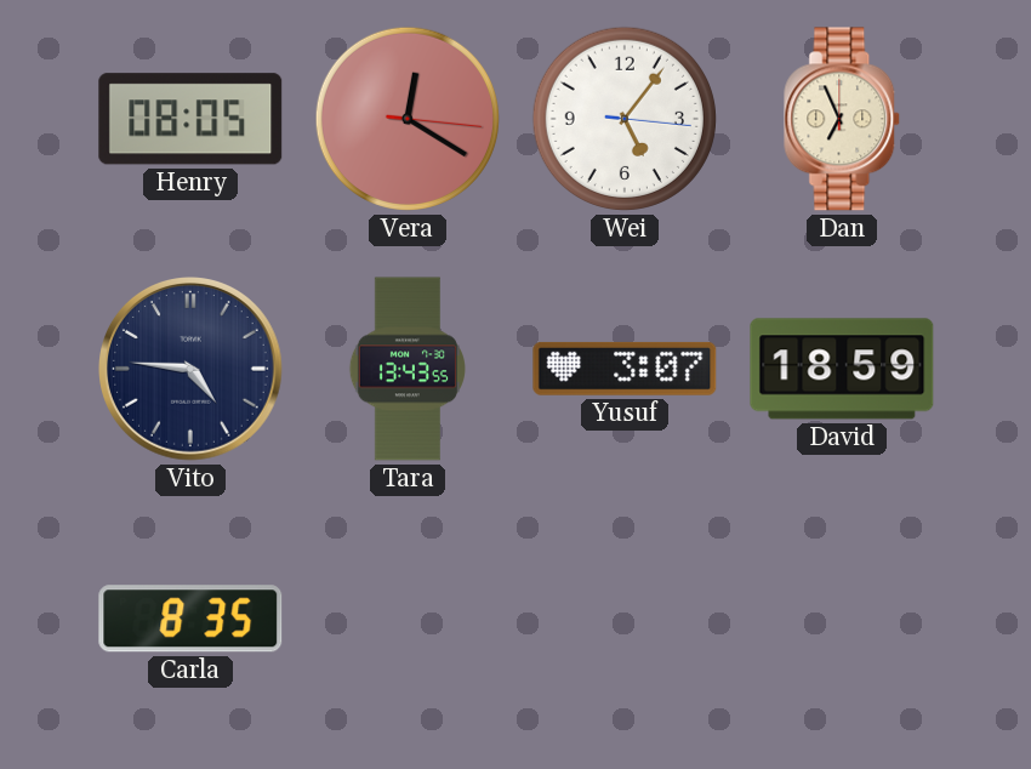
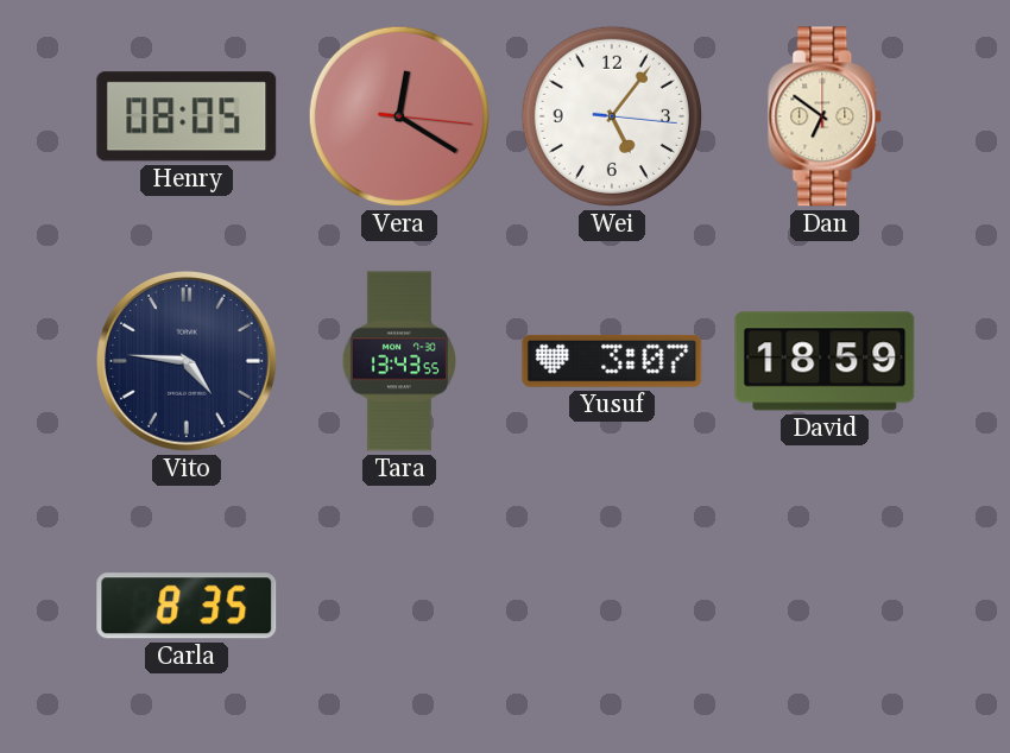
Dan: 6:56 -> 6:51
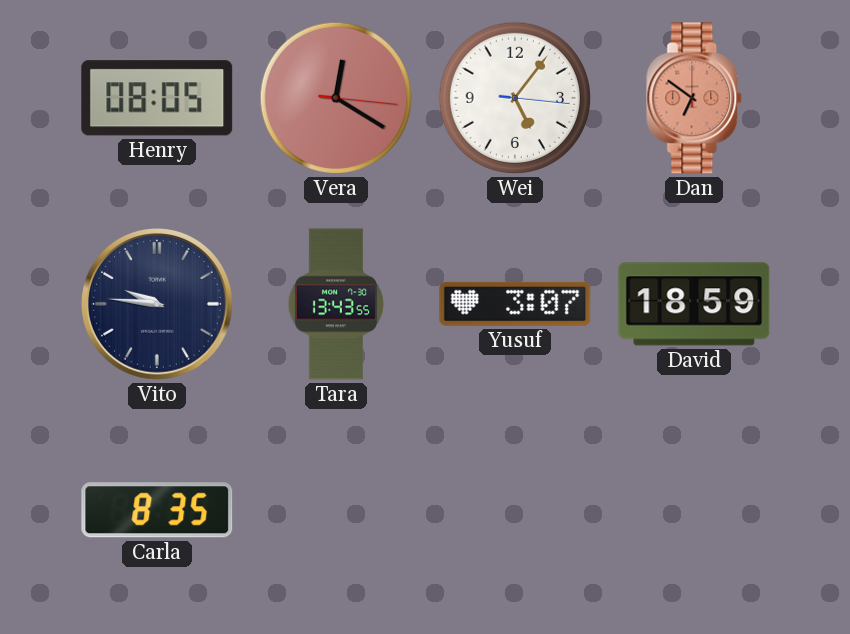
Dan dial: cream -> salmon
Vito: 4:46 -> 9:46
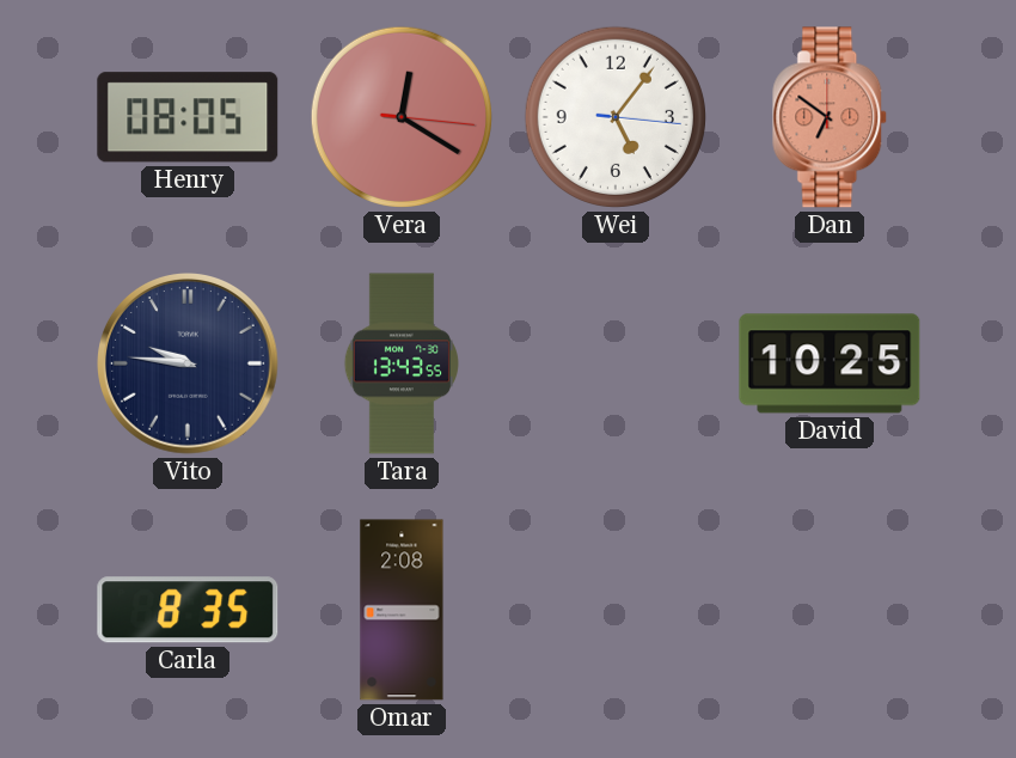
Yusuf: 3:07 -> none
David: 18:59 -> 10:25
Omar: none -> 2:08
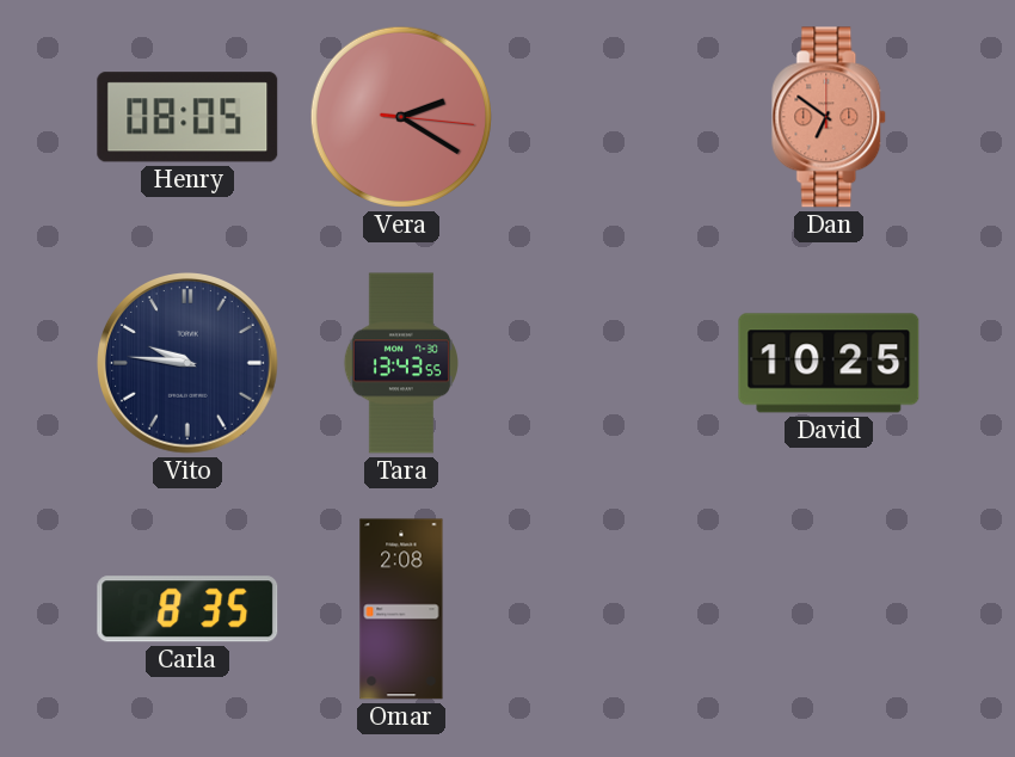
Vera: 12:20 -> 2:20
Wei: 5:06 -> none
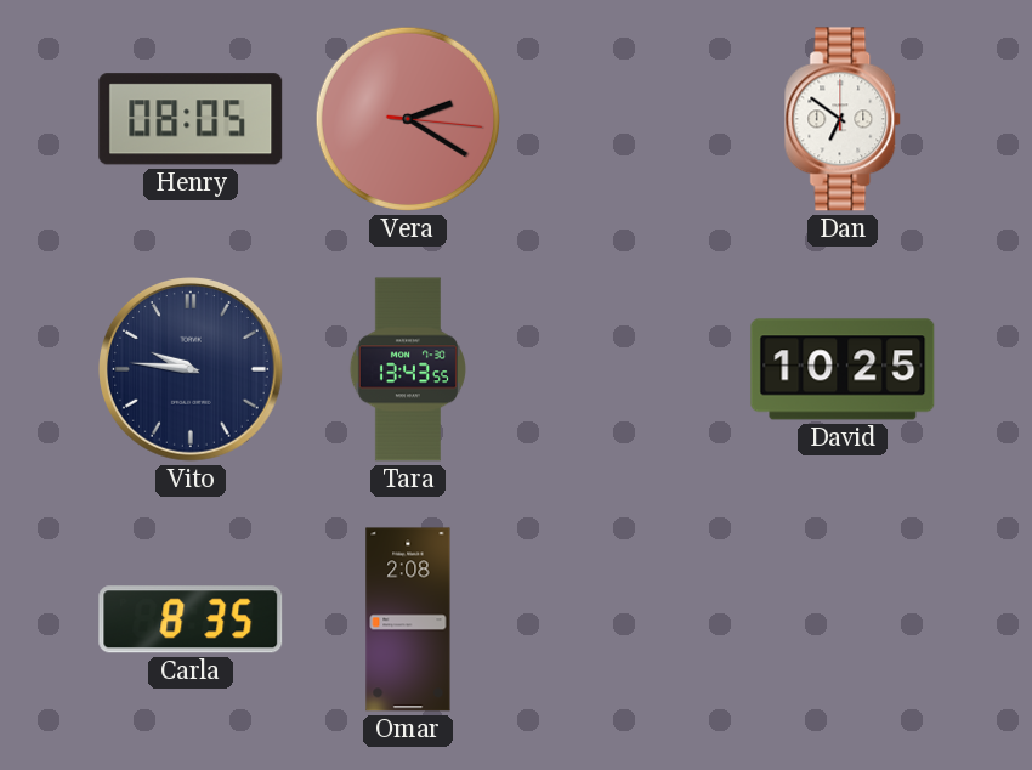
Dan dial: salmon -> white
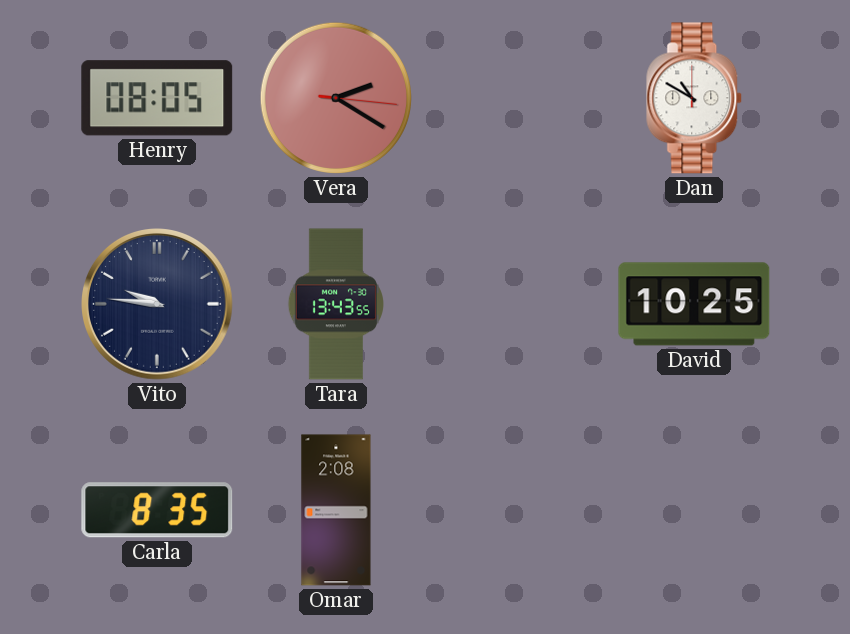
Dan: 6:51 -> 10:50
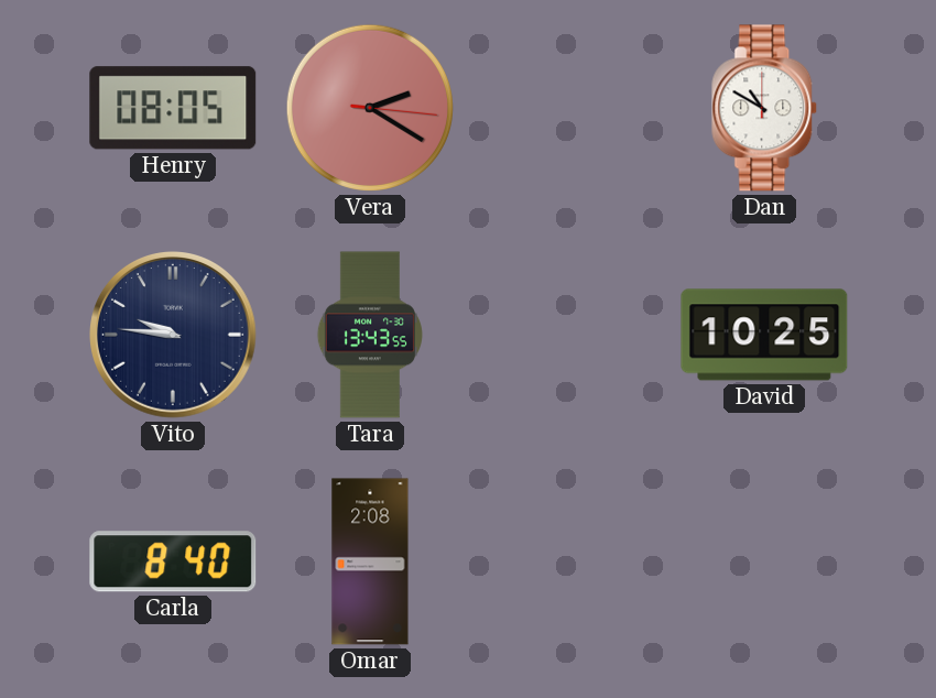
Carla: 8:35 -> 8:40
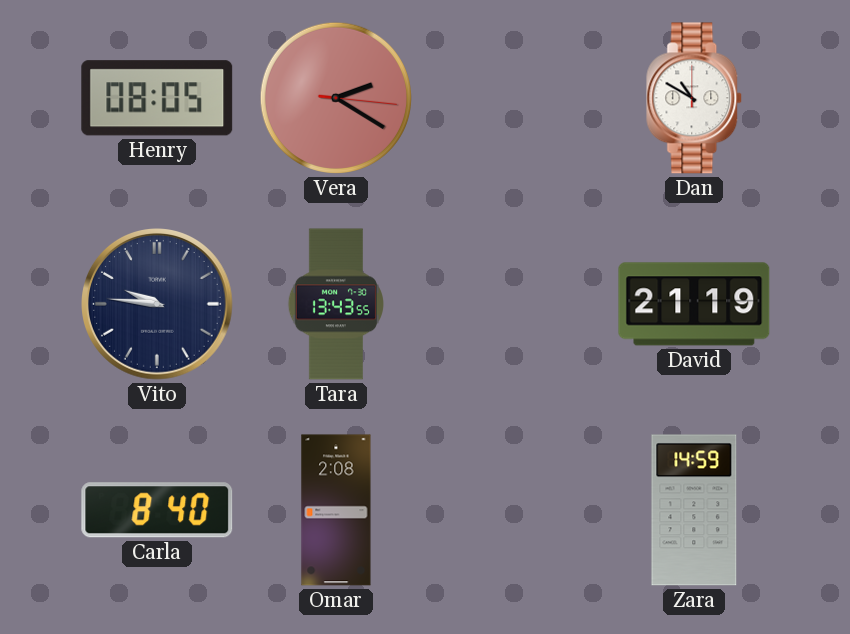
David: 10:25 -> 21:19
Zara: none -> 14:59
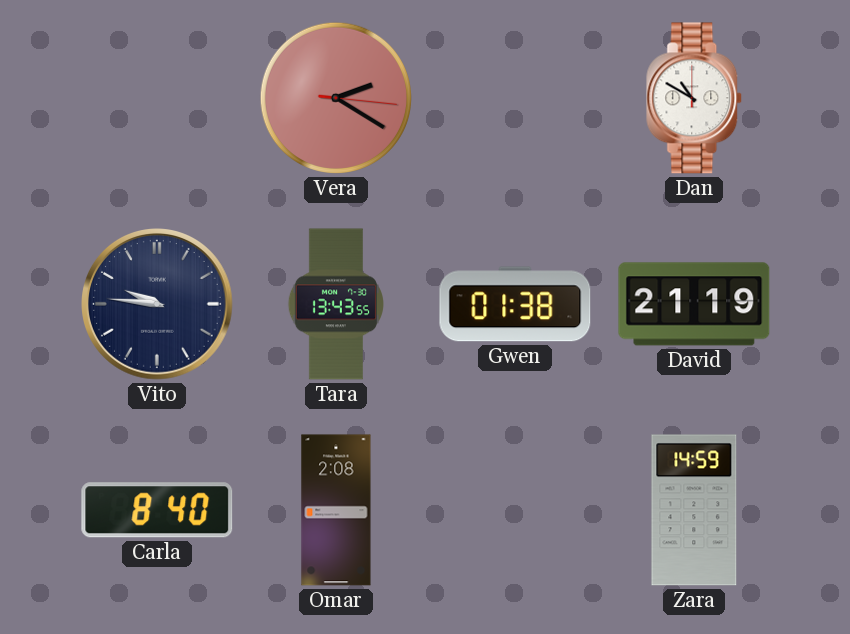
Henry: 08:05 -> none
Gwen: none -> 01:38
